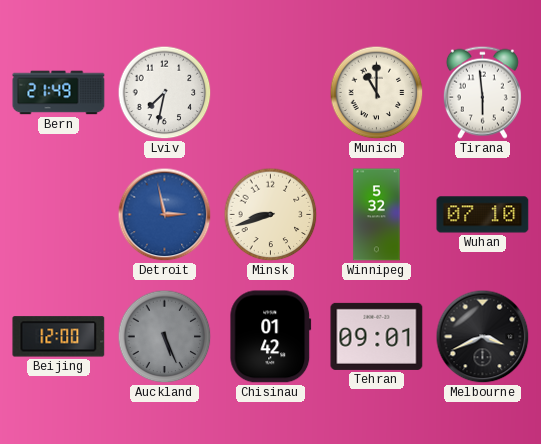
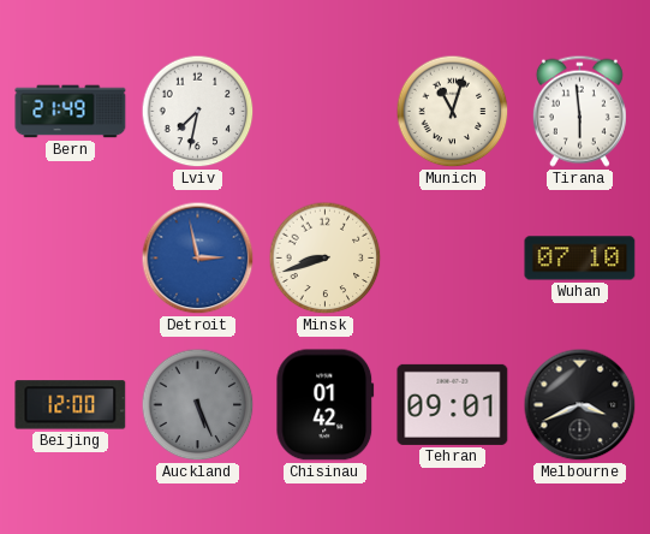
Munich: 11:00 -> 11:03
Winnipeg: 5:32 -> none
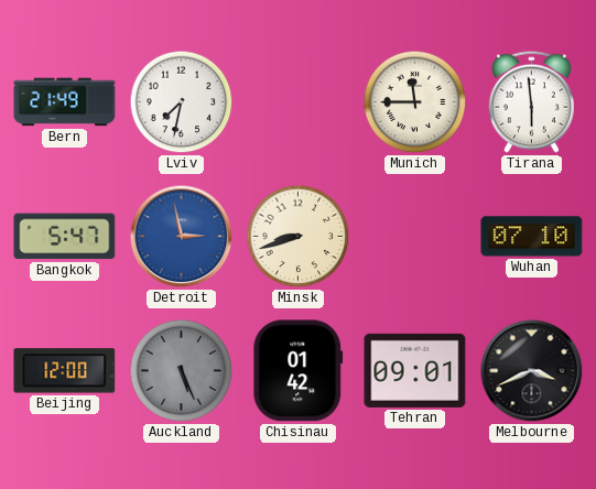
Munich: 11:03 -> 11:45
Bangkok: none -> 5:47
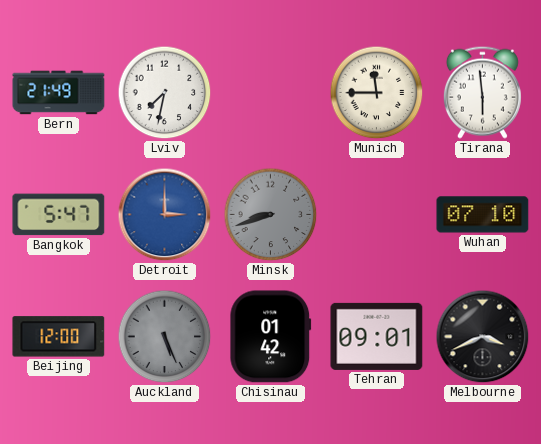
Detroit: 2:58 -> 3:00
Minsk dial: cream -> grey
